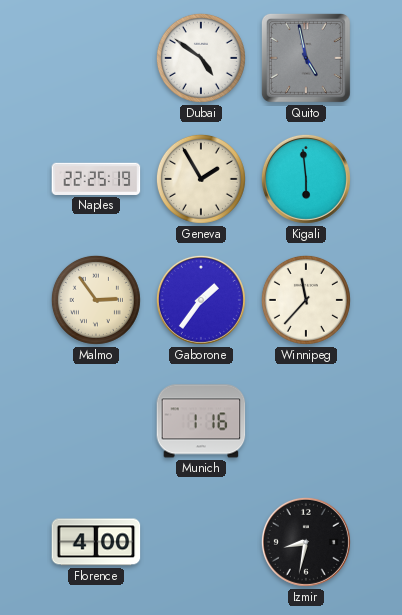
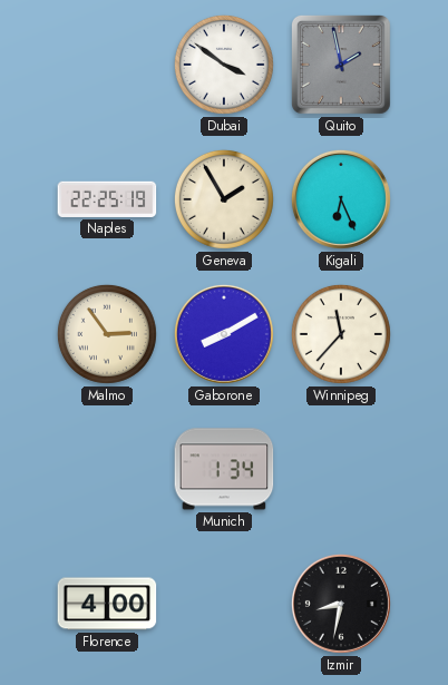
Dubai: 4:51 -> 3:51
Quito: 4:58 -> 1:58
Kigali: 5:59 -> 6:26
Gaborone: 1:36 -> 8:10
Munich: 1:16 -> 1:34
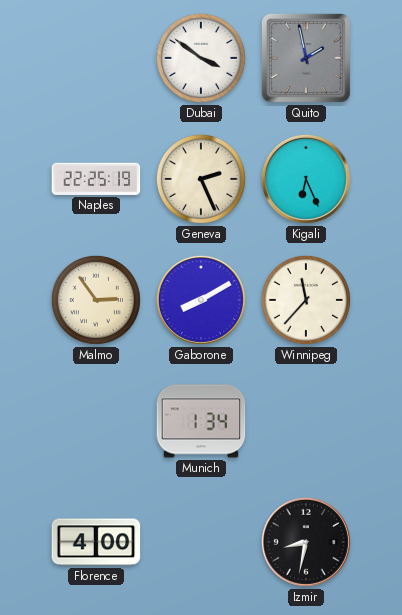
Geneva: 1:55 -> 2:26
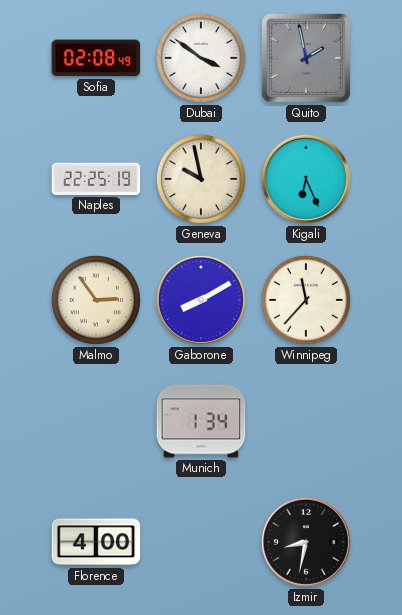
Sofia: none -> 02:08
Geneva: 2:26 -> 9:58
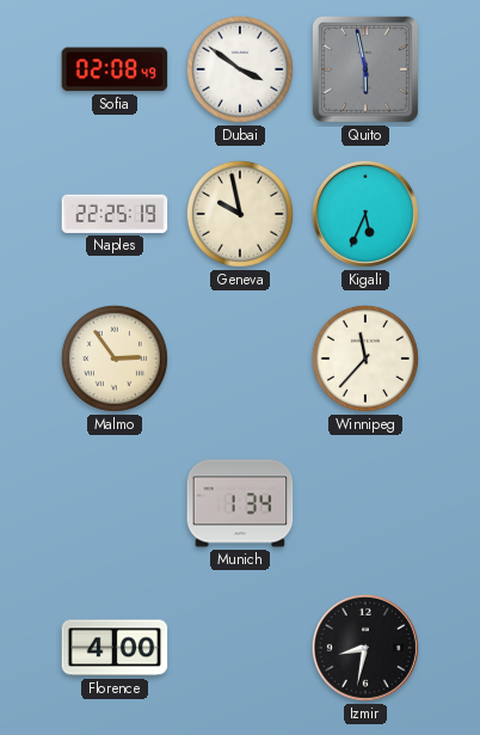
Quito: 1:58 -> 5:58
Kigali: 6:26 -> 5:34
Gaborone: 8:10 -> none
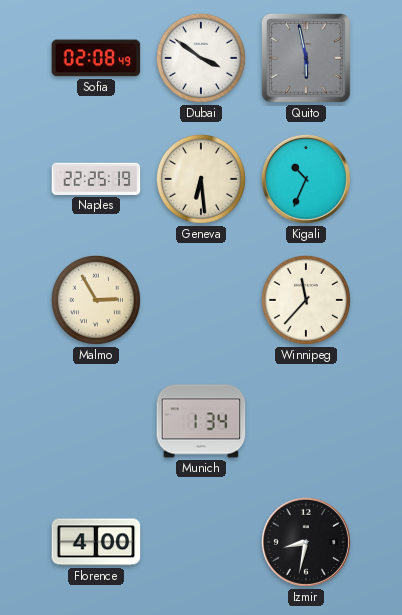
Geneva: 9:58 -> 6:29
Kigali: 5:34 -> 10:34
Malmo: 2:54 -> 2:55
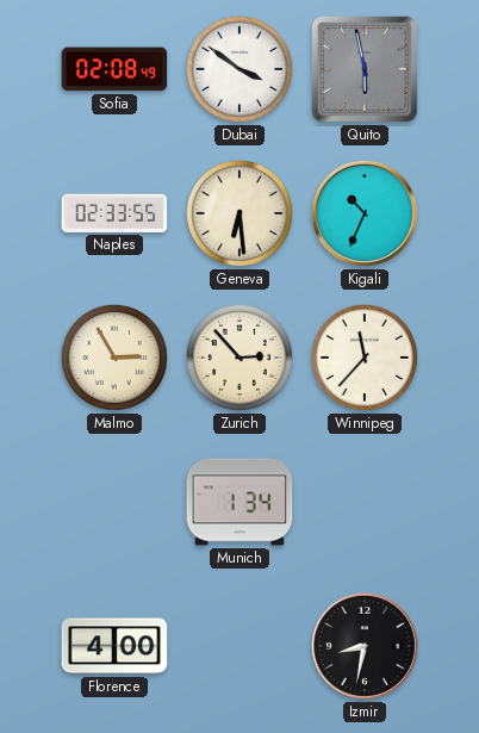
Naples: 22:25 -> 02:33
Zurich: none -> 2:53
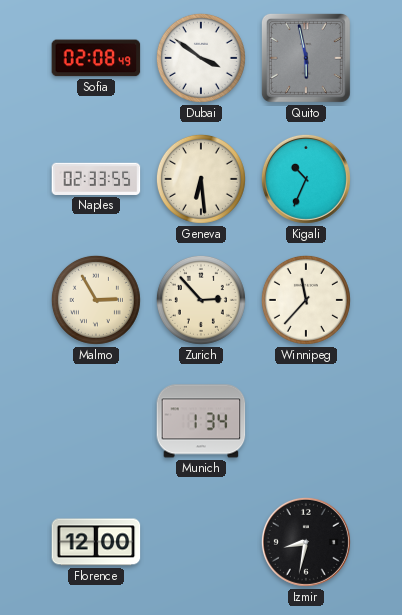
Florence: 4:00 -> 12:00
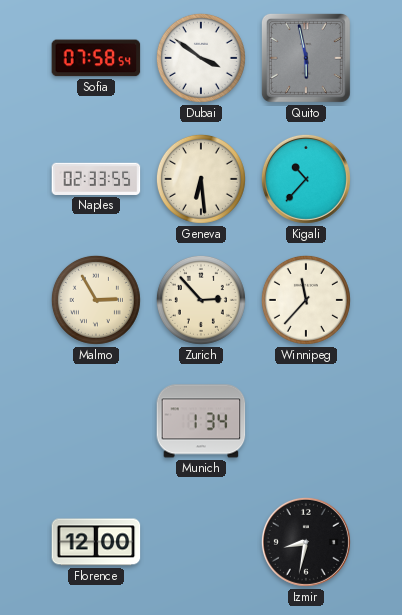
Sofia: 02:08 -> 07:58
Kigali: 10:34 -> 10:37
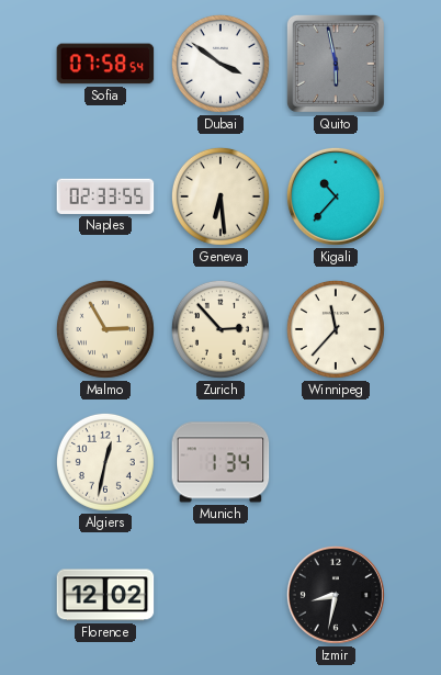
Algiers: none -> 12:32
Florence: 12:00 -> 12:02
